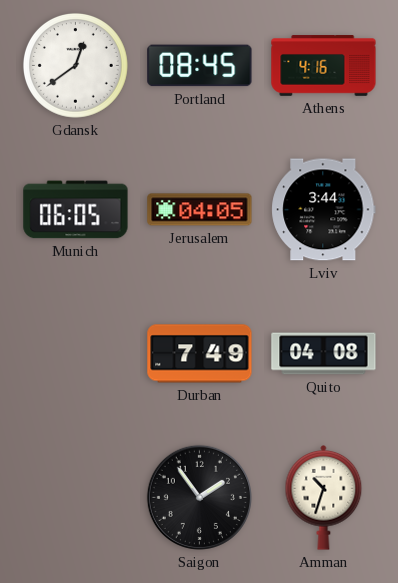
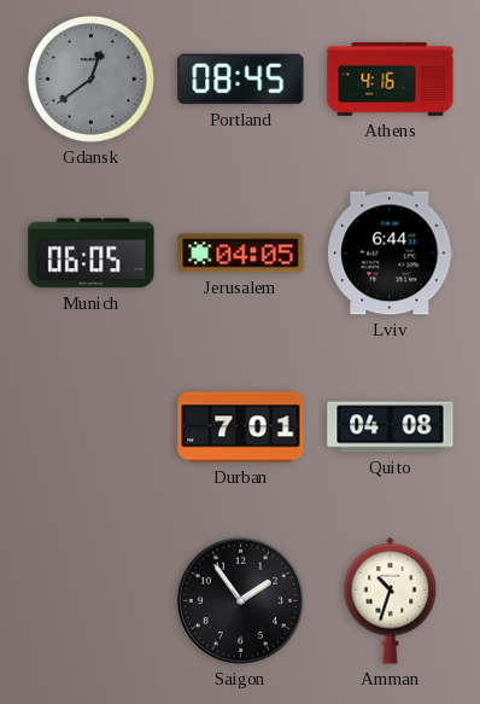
Gdansk dial: white -> grey
Lviv: 3:44 -> 6:44
Durban: 7:49 -> 7:01
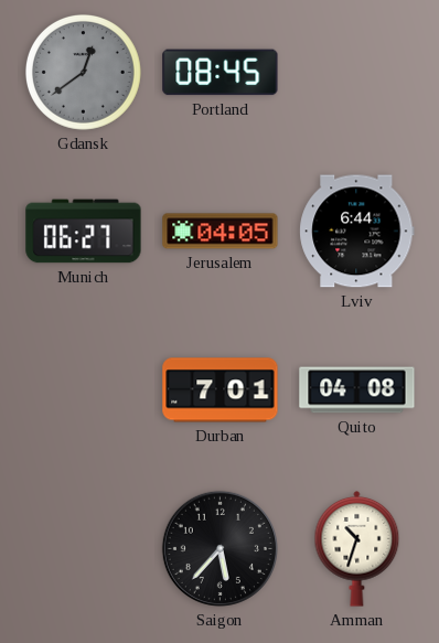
Athens: 4:16 -> none
Munich: 06:05 -> 06:27
Saigon: 1:54 -> 5:37
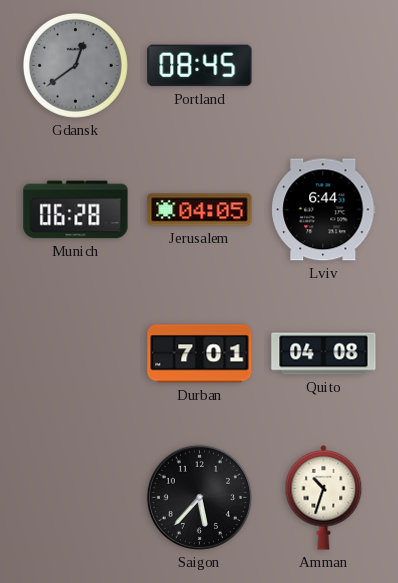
Munich: 06:27 -> 06:28
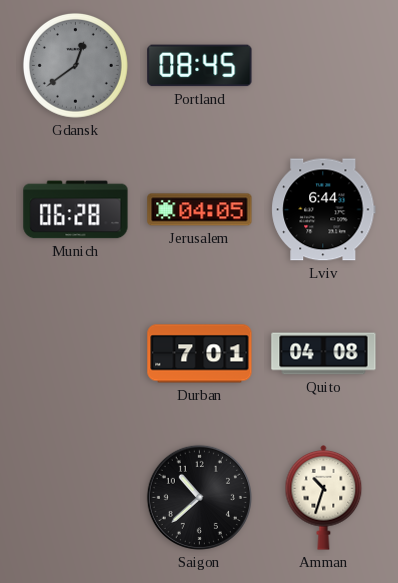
Saigon: 5:37 -> 10:38
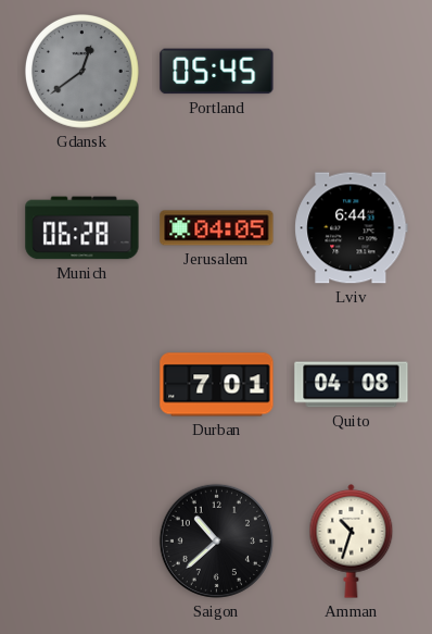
Portland: 08:45 -> 05:45
